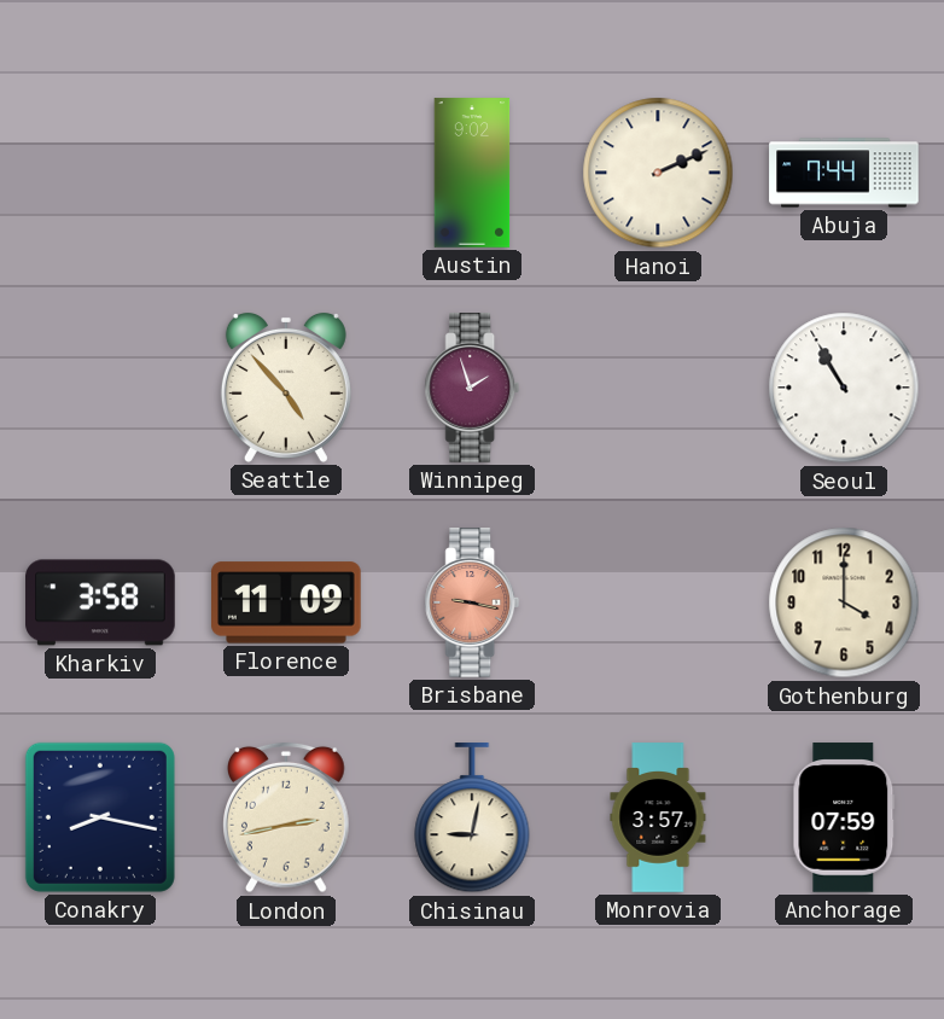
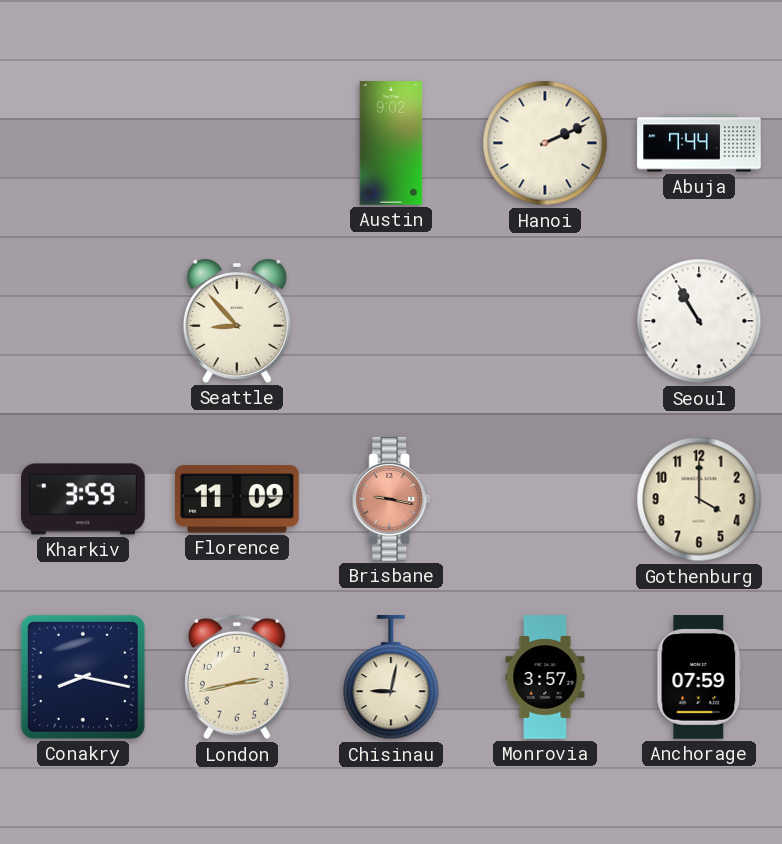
Seattle: 4:53 -> 8:53
Winnipeg: 1:57 -> none
Kharkiv: 3:58 -> 3:59
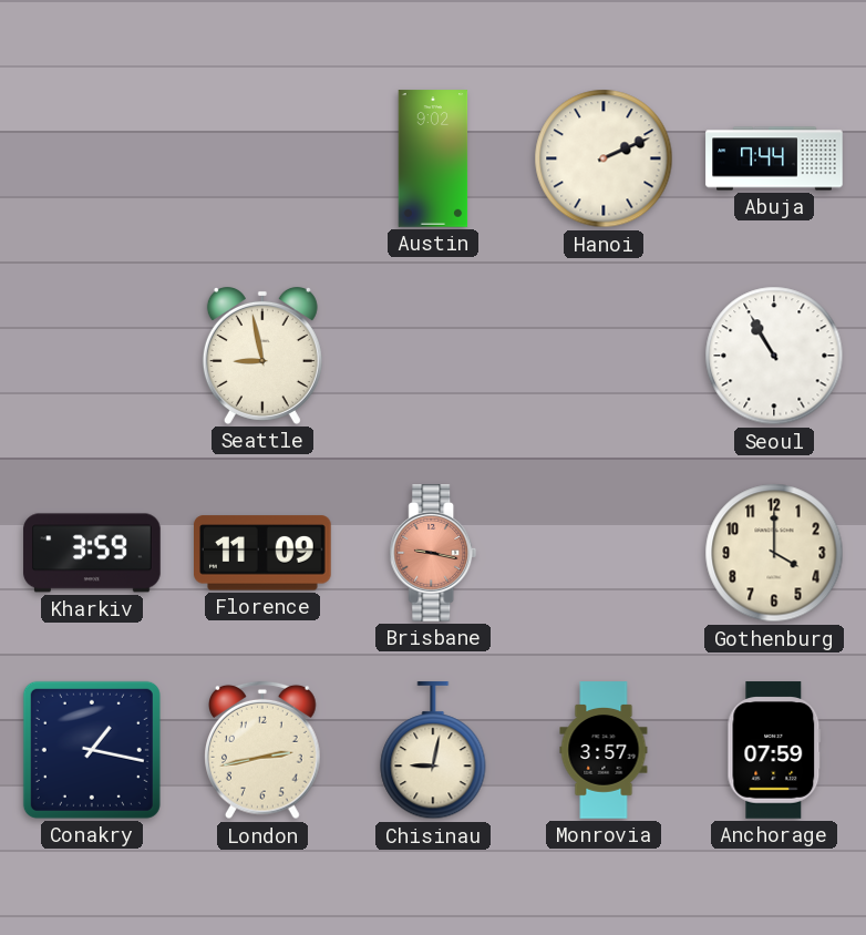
Seattle: 8:53 -> 8:58
Conakry: 8:17 -> 1:17
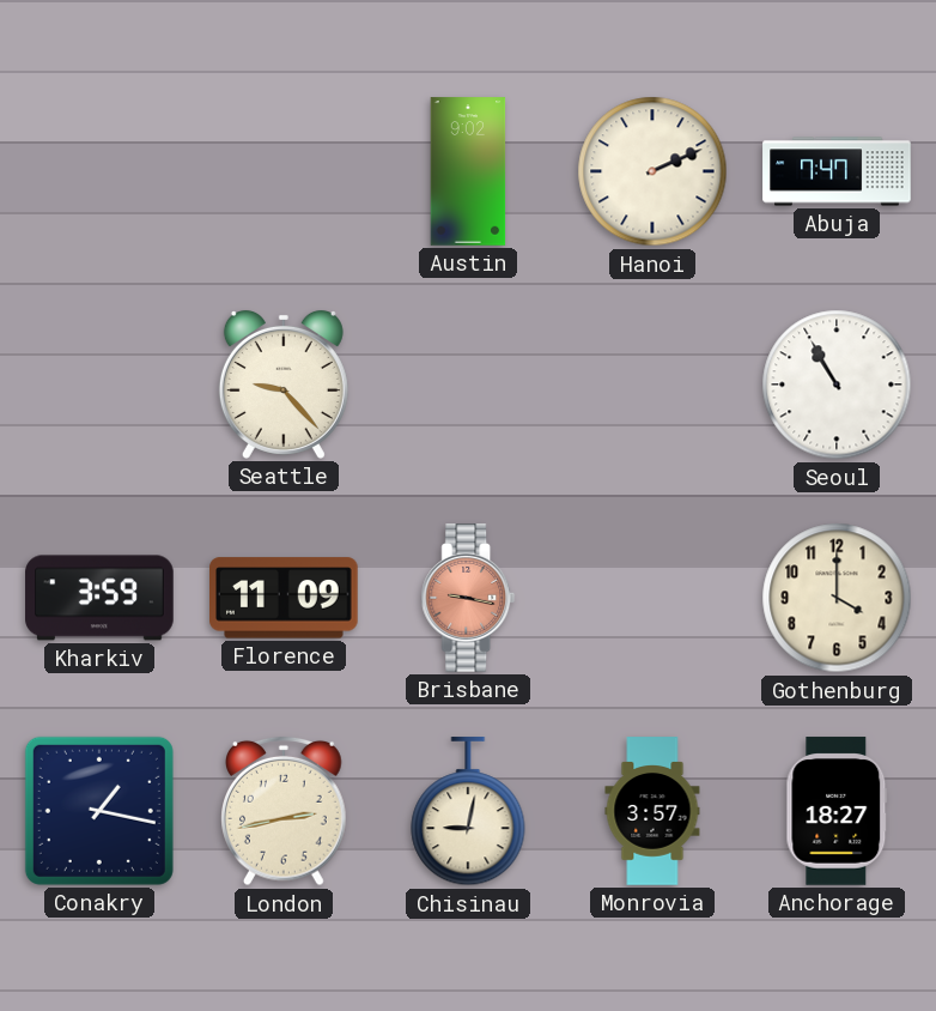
Abuja: 7:44 -> 7:47
Seattle: 8:58 -> 9:23
Anchorage: 07:59 -> 18:27
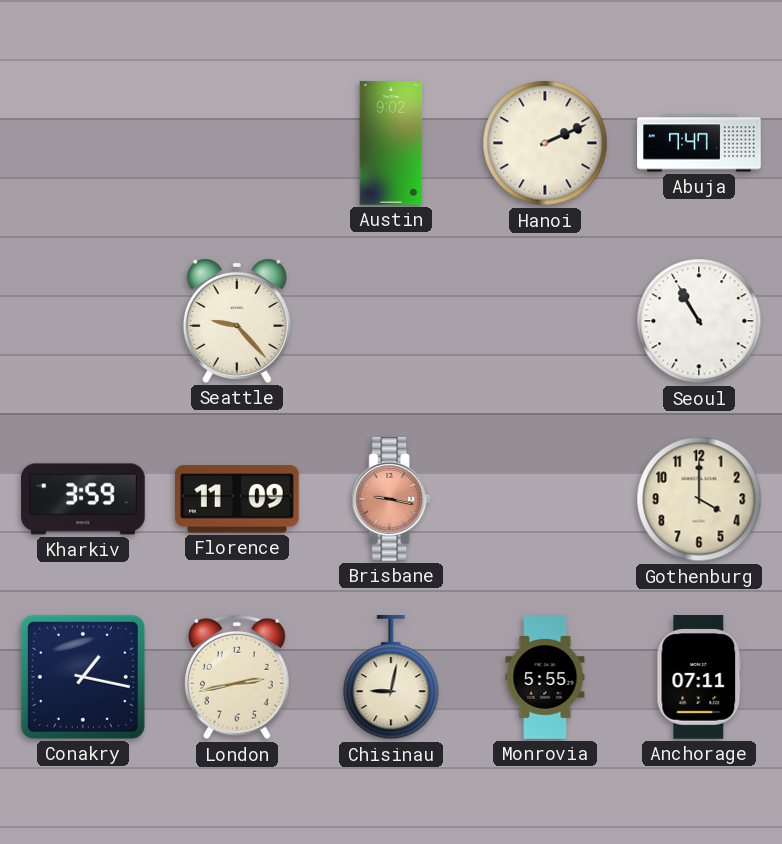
Monrovia: 3:57 -> 5:55
Anchorage: 18:27 -> 07:11
